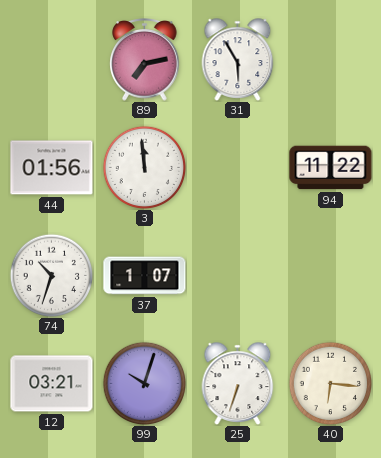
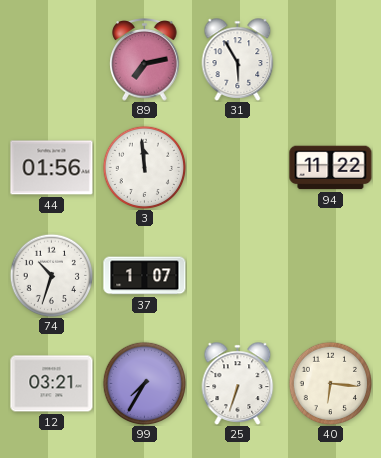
99: 10:03 -> 7:35
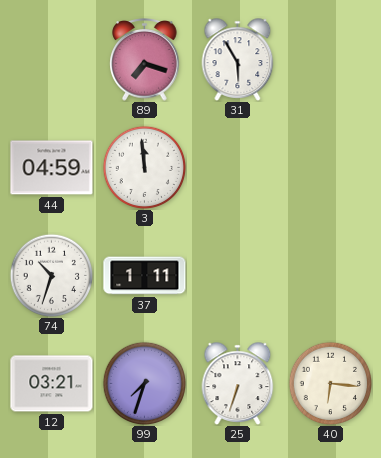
89: 7:13 -> 7:18
44: 01:56 -> 04:59
94: 11:22 -> none
37: 1:07 -> 1:11
99: 7:35 -> 7:33
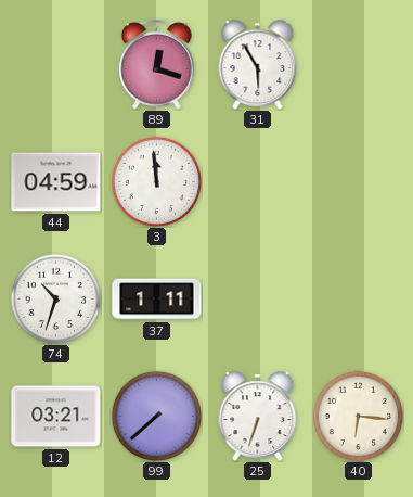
89: 7:18 -> 12:18
99: 7:33 -> 7:38
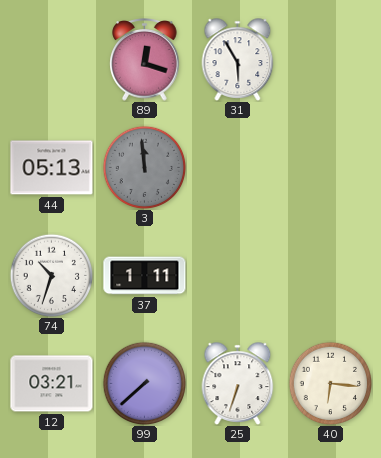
44: 04:59 -> 05:13
3 dial: white -> grey
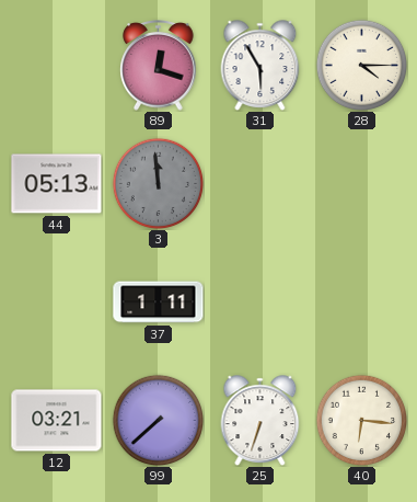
28: none -> 4:15
74: 10:33 -> none
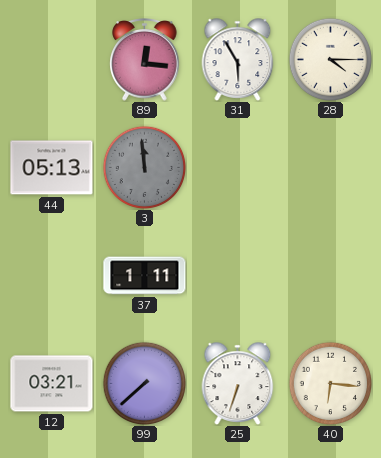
89: 12:18 -> 12:16
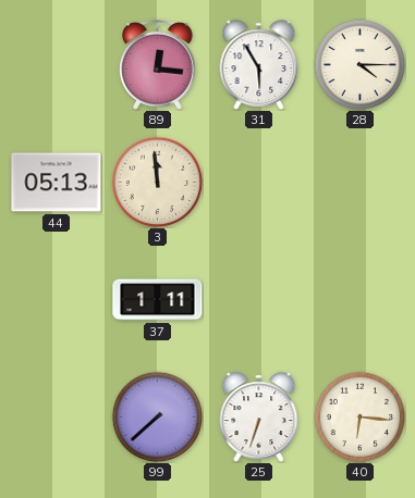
3 dial: grey -> cream
12: 03:21 -> none
